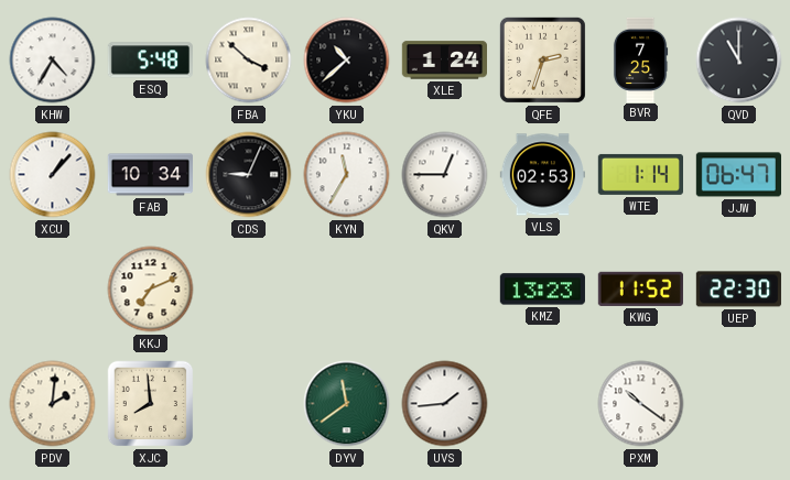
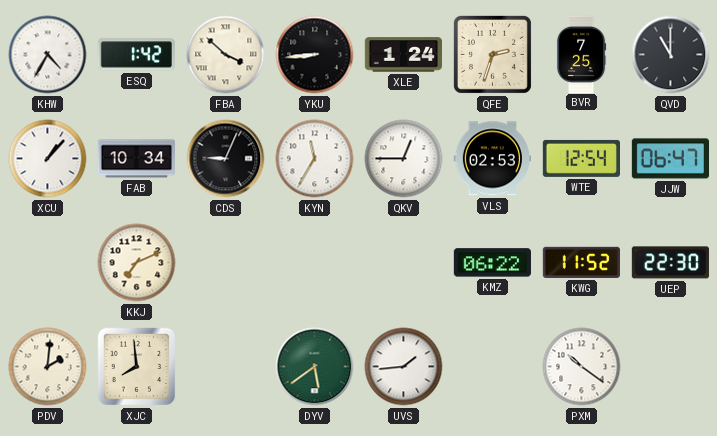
ESQ: 5:48 -> 1:42
YKU: 10:38 -> 8:44
WTE: 1:14 -> 12:54
KMZ: 13:23 -> 06:22
DYV: 11:39 -> 5:39
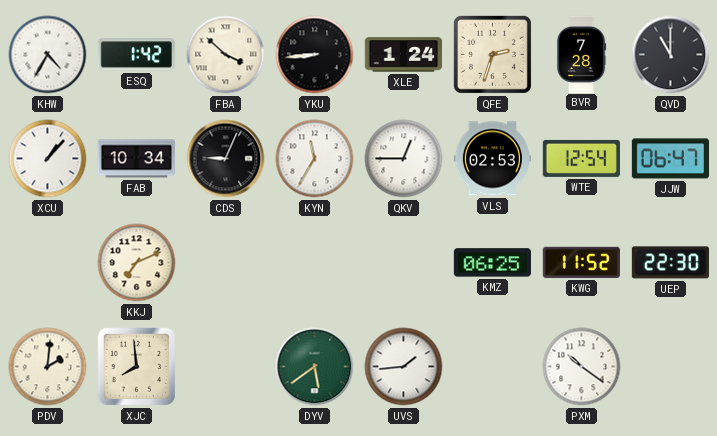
BVR: 7:25 -> 7:28
KMZ: 06:22 -> 06:25
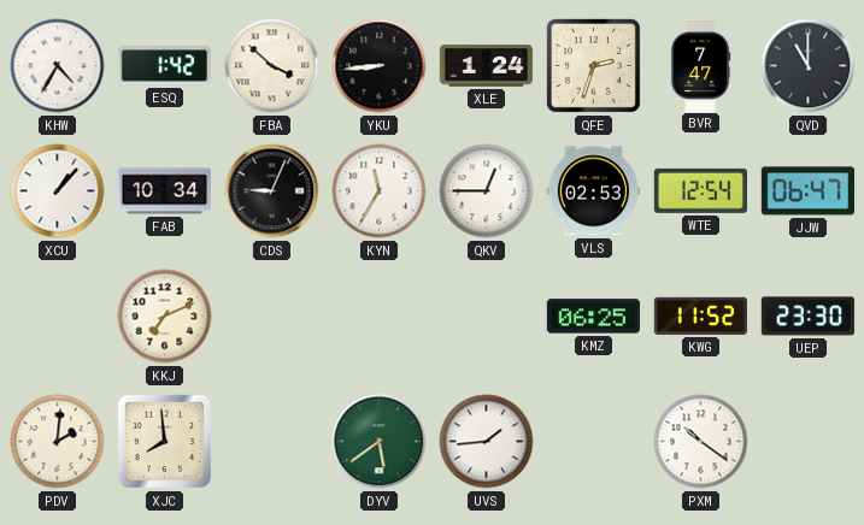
BVR: 7:28 -> 7:47
UEP: 22:30 -> 23:30
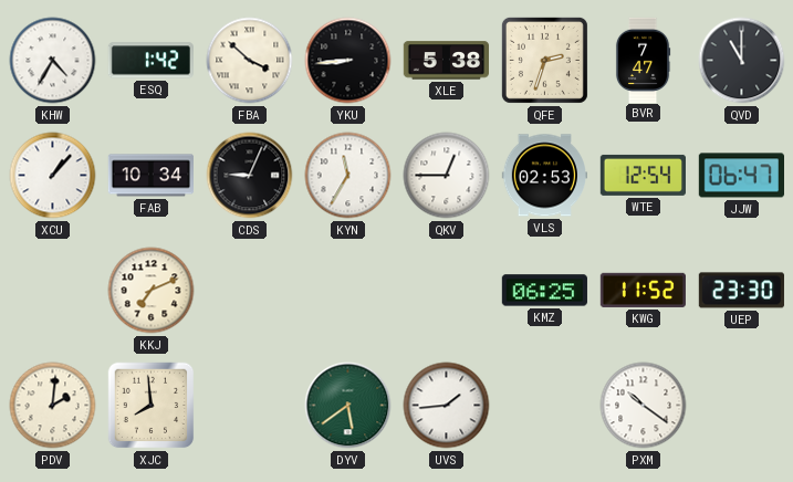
XLE: 1:24 -> 5:38
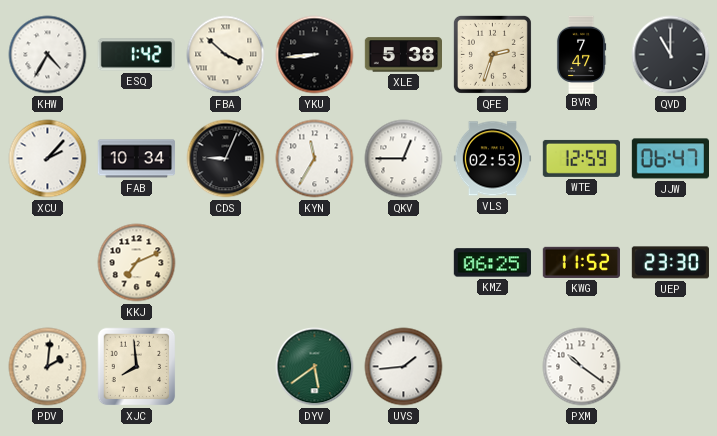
XCU: 1:07 -> 2:07
WTE: 12:54 -> 12:59
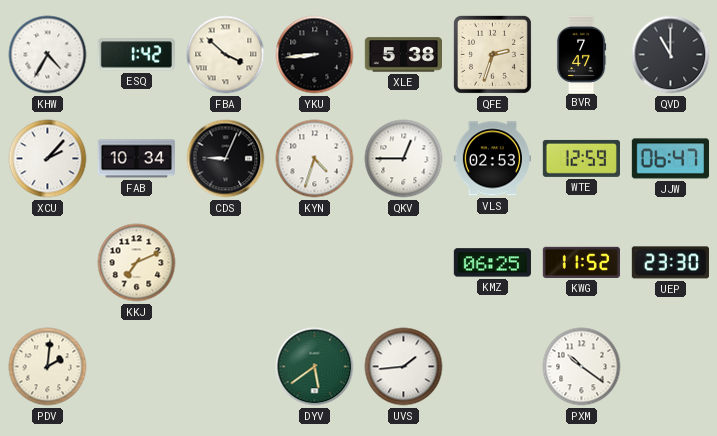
KYN: 11:35 -> 4:33
XJC: 7:59 -> none
